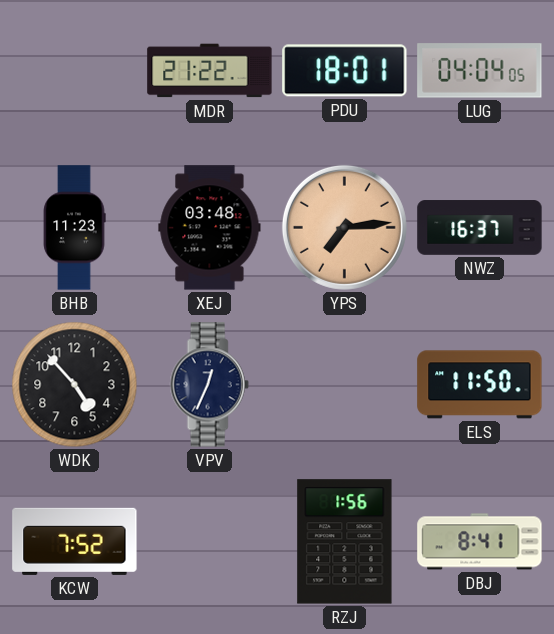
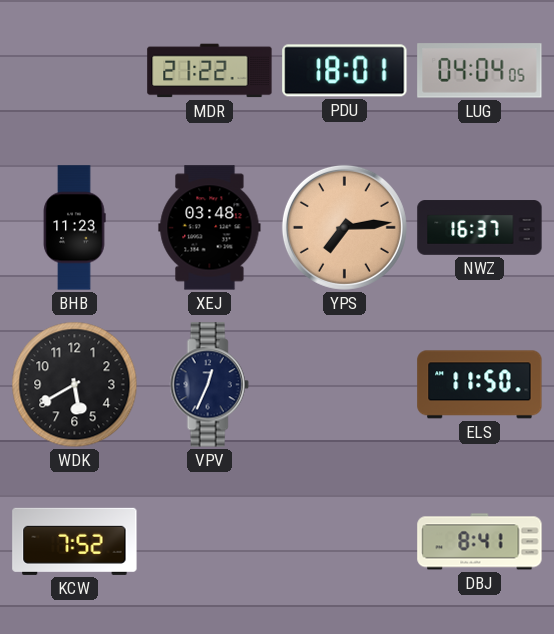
WDK: 4:53 -> 5:40
RZJ: 1:56 -> none
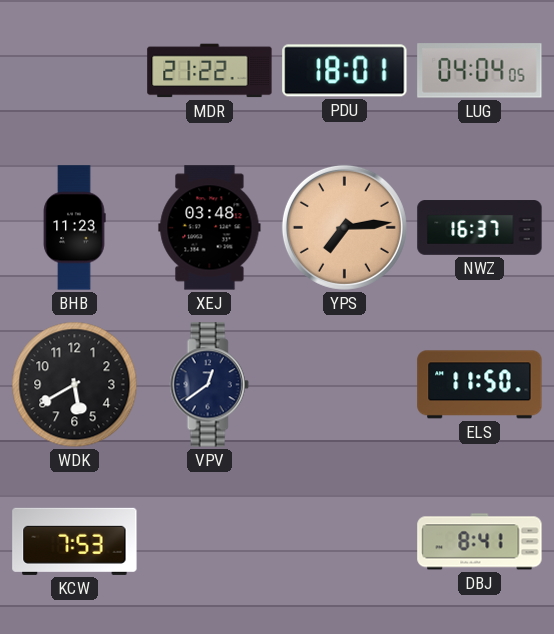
VPV: 12:34 -> 12:39
KCW: 7:52 -> 7:53
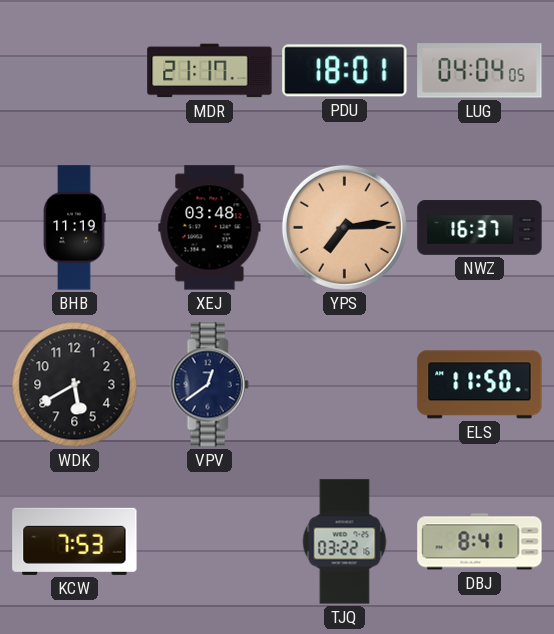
MDR: 21:22 -> 21:17
BHB: 11:23 -> 11:19
TJQ: none -> 03:22
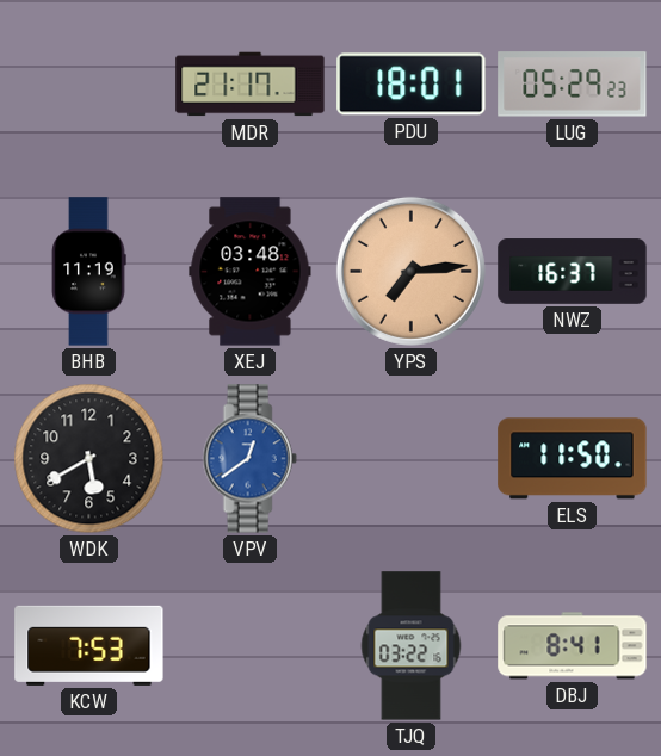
LUG: 04:04 -> 05:29
VPV dial: navy -> blue
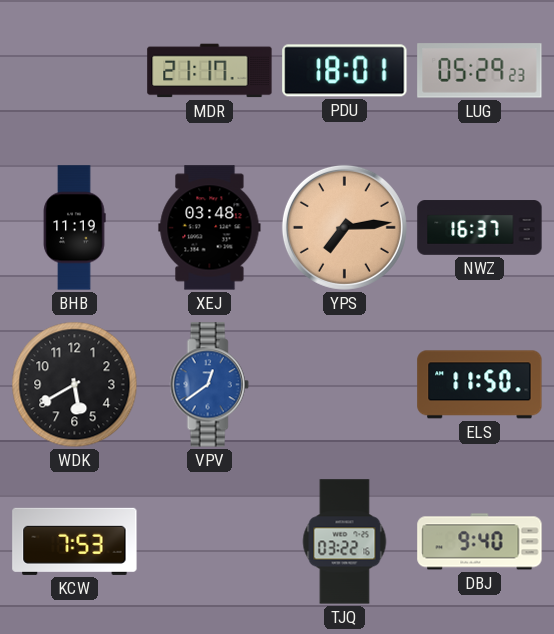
DBJ: 8:41 -> 9:40
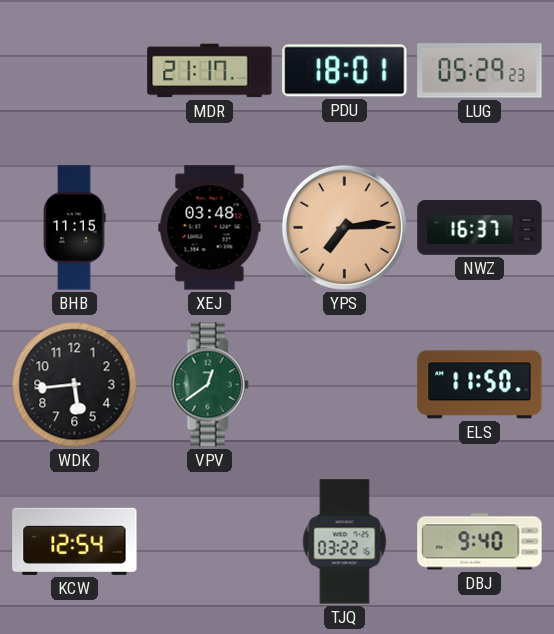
BHB: 11:19 -> 11:15
WDK: 5:40 -> 5:44
VPV dial: blue -> green
KCW: 7:53 -> 12:54
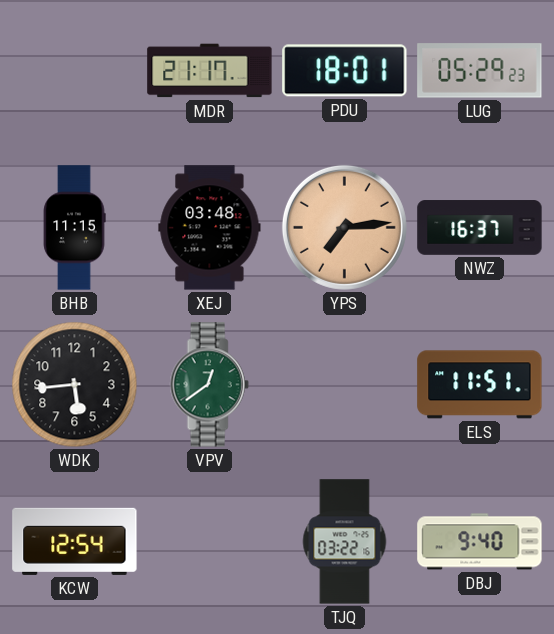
ELS: 11:50 -> 11:51
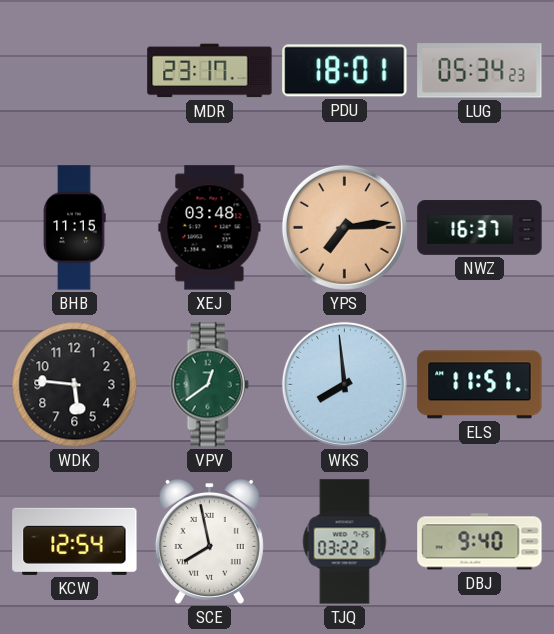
MDR: 21:17 -> 23:17
LUG: 05:29 -> 05:34
WDK: 5:44 -> 5:46
WKS: none -> 7:59
SCE: none -> 7:58
